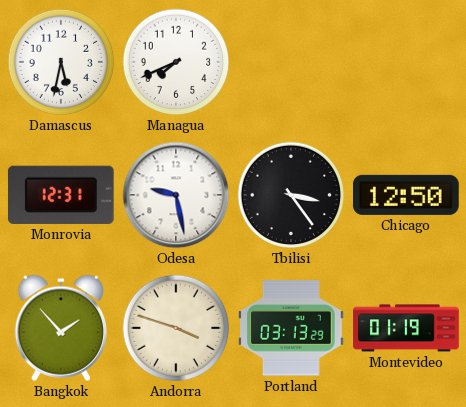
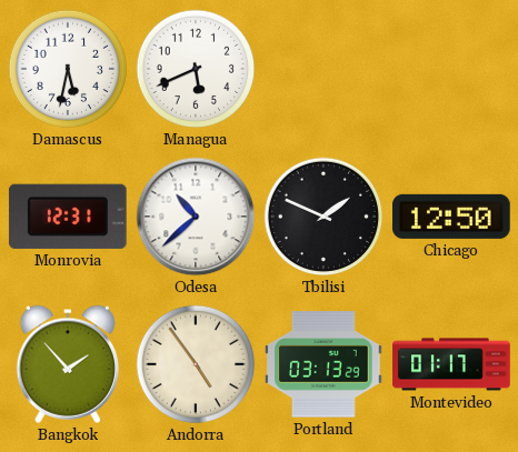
Managua: 7:41 -> 5:41
Odesa: 9:28 -> 10:38
Tbilisi: 3:24 -> 1:49
Andorra: 3:48 -> 4:54
Montevideo: 01:19 -> 01:17
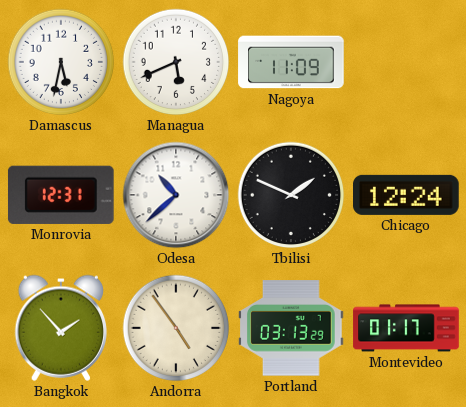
Nagoya: none -> 11:09
Chicago: 12:50 -> 12:24
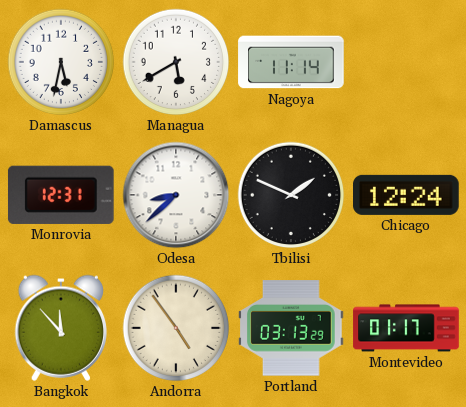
Managua: 5:41 -> 5:40
Nagoya: 11:09 -> 11:14
Odesa: 10:38 -> 8:38
Bangkok: 1:53 -> 11:53
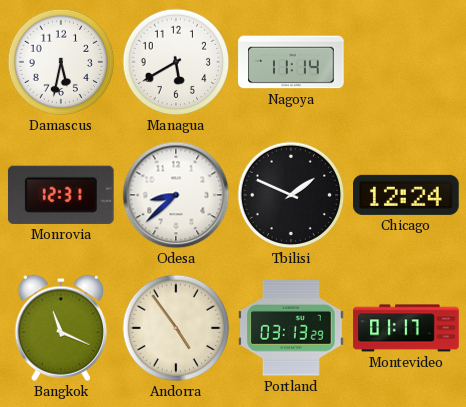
Bangkok: 11:53 -> 11:19
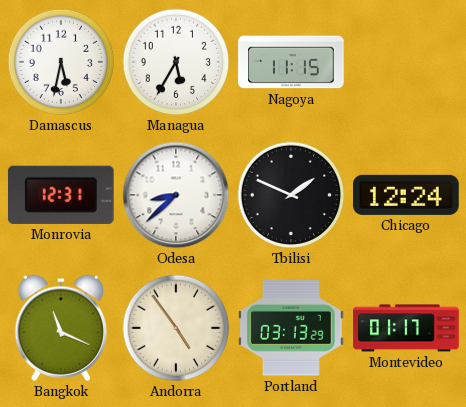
Managua: 5:40 -> 5:35
Nagoya: 11:14 -> 11:15
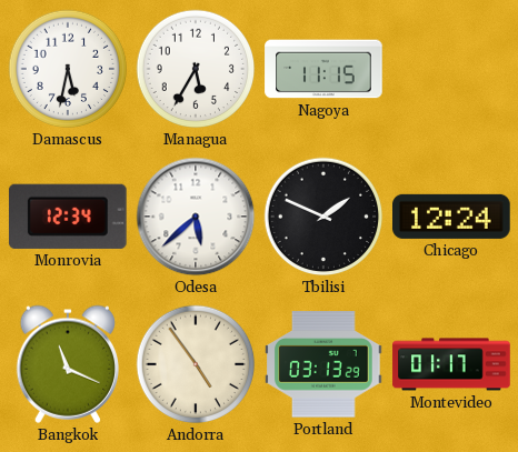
Monrovia: 12:31 -> 12:34
Odesa: 8:38 -> 5:38
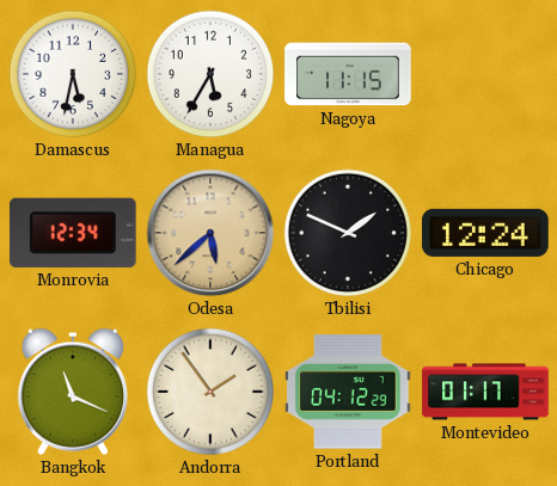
Odesa dial: white -> champagne
Andorra: 4:54 -> 1:54
Portland: 03:13 -> 04:12
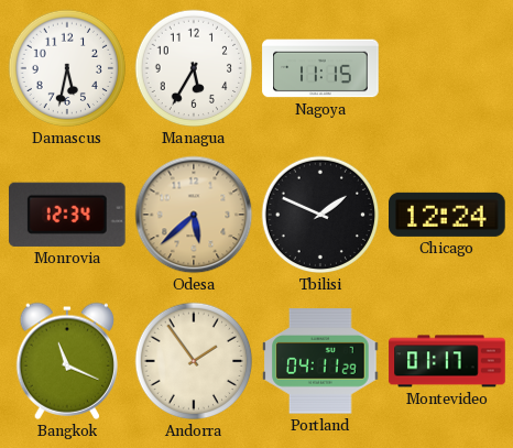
Portland: 04:12 -> 04:11
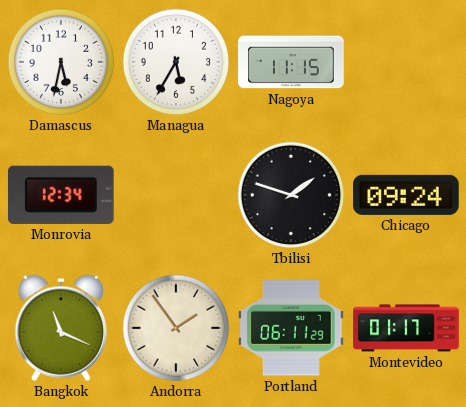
Odesa: 5:38 -> none
Tbilisi: 1:49 -> 1:48
Chicago: 12:24 -> 09:24
Portland: 04:11 -> 06:11
